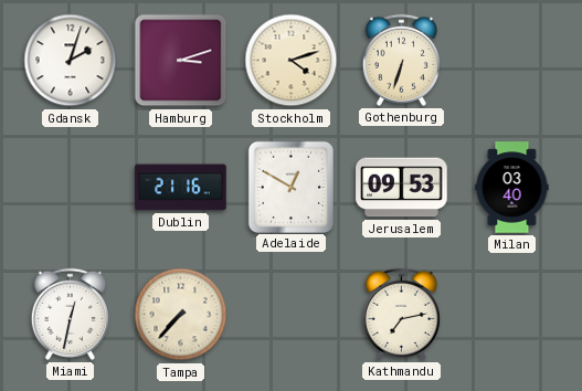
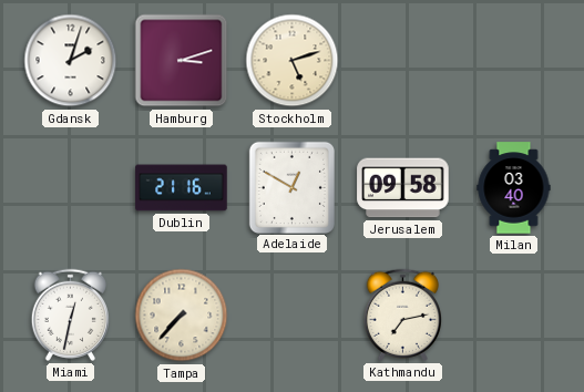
Stockholm: 4:12 -> 5:12
Gothenburg: 6:33 -> none
Jerusalem: 09:53 -> 09:58
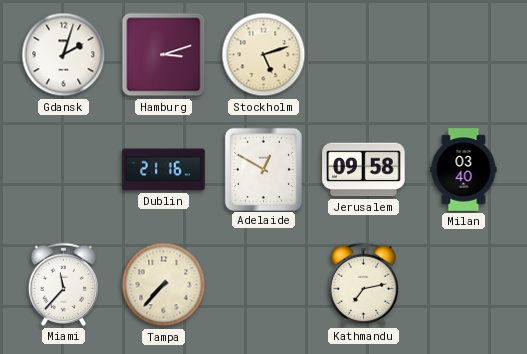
Miami: 12:32 -> 11:37
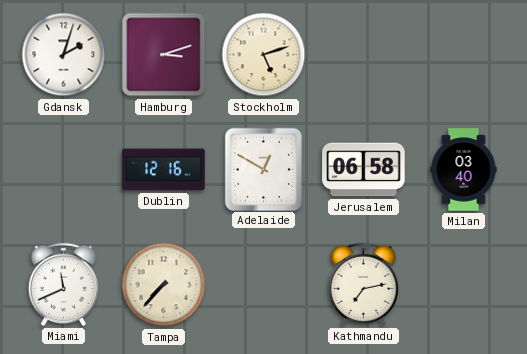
Dublin: 21:16 -> 12:16
Jerusalem: 09:58 -> 06:58
Miami: 11:37 -> 11:41
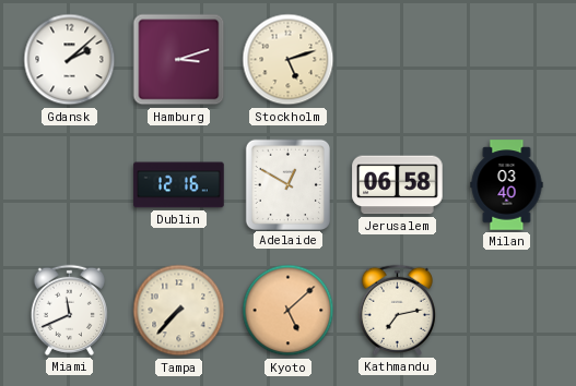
Gdansk: 2:03 -> 2:08
Kyoto: none -> 5:08
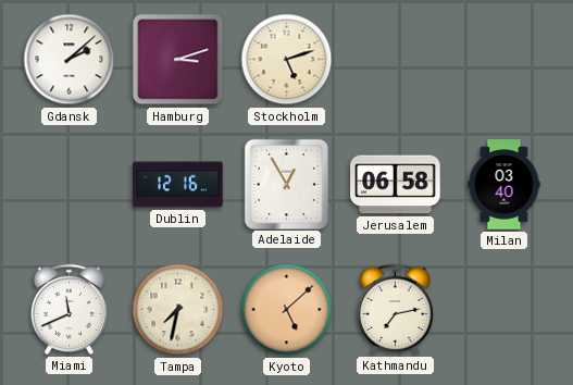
Adelaide: 12:50 -> 12:55
Tampa: 7:37 -> 7:32
